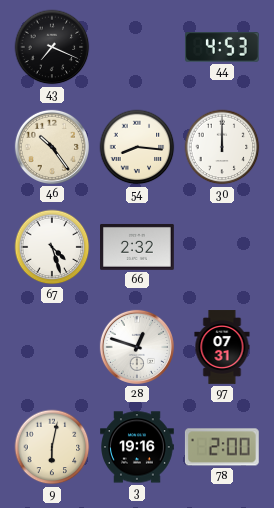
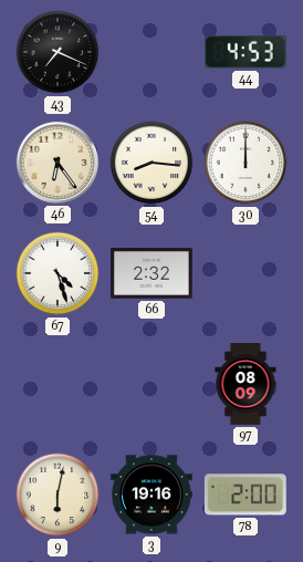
46: 10:24 -> 6:24
28: 12:48 -> none
97: 07:31 -> 08:09
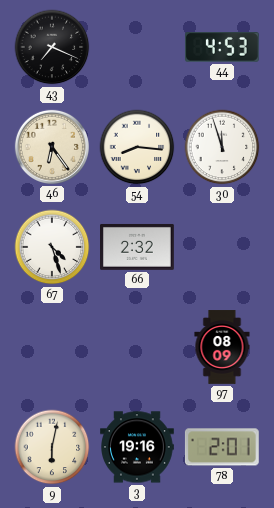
30: 12:00 -> 11:57
78: 2:00 -> 2:01
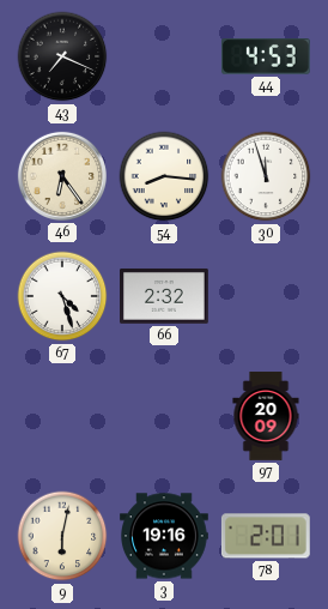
97: 08:09 -> 20:09
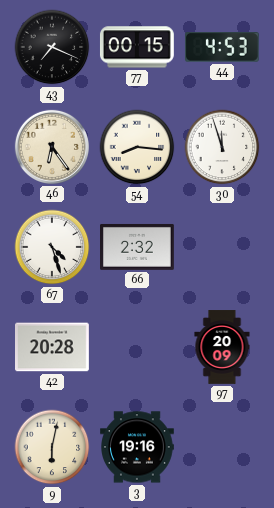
77: none -> 00:15
42: none -> 20:28
78: 2:01 -> none
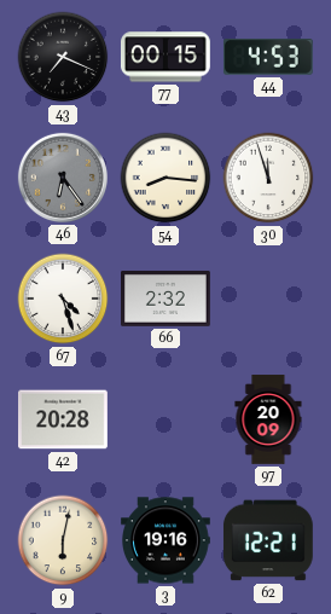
46 dial: cream -> grey
62: none -> 12:21
